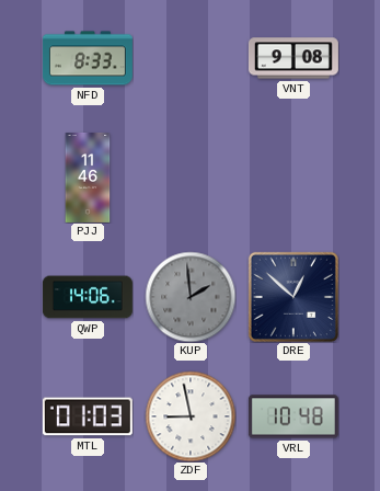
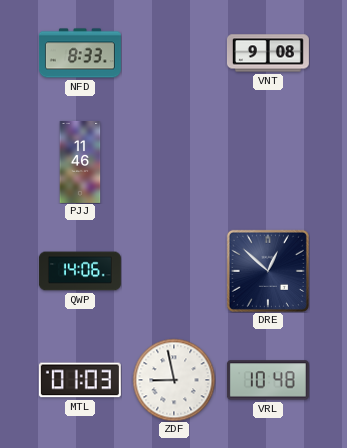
KUP: 1:59 -> none
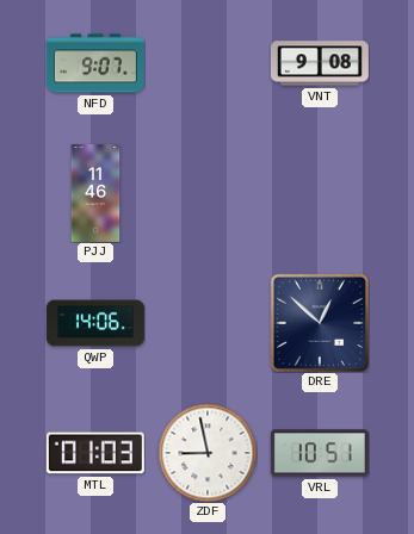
NFD: 8:33 -> 9:07
VRL: 10:48 -> 10:51
